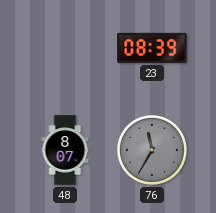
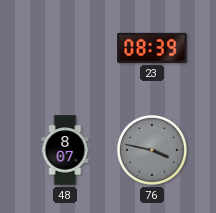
76: 11:35 -> 3:47
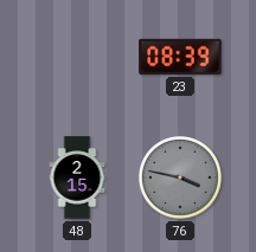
48: 8:07 -> 2:15
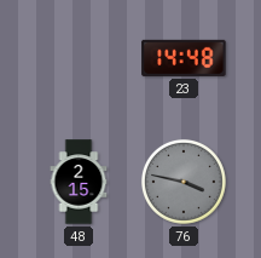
23: 08:39 -> 14:48
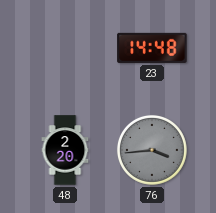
48: 2:15 -> 2:20
76: 3:47 -> 3:44
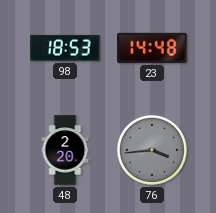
98: none -> 18:53
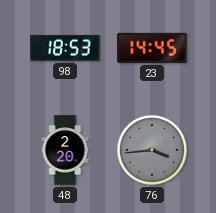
23: 14:48 -> 14:45
